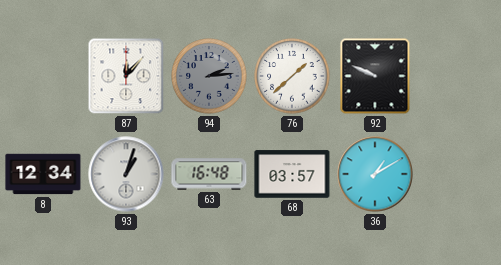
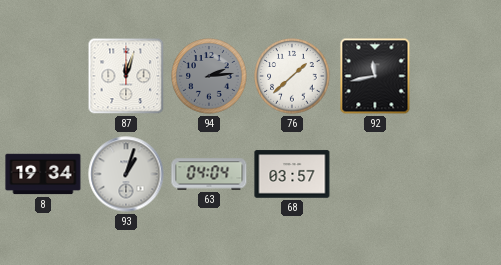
87: 12:07 -> 12:03
92: 9:49 -> 11:43
8: 12:34 -> 19:34
63: 16:48 -> 04:04
36: 1:10 -> none
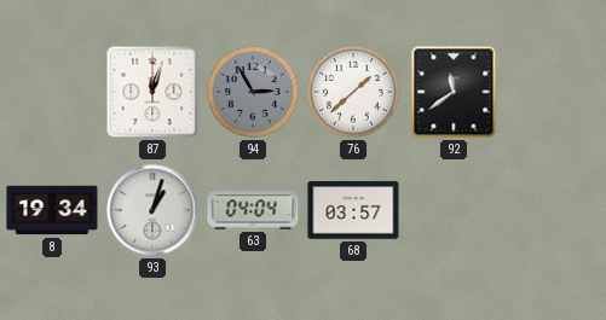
94: 2:14 -> 2:55
92: 11:43 -> 11:39
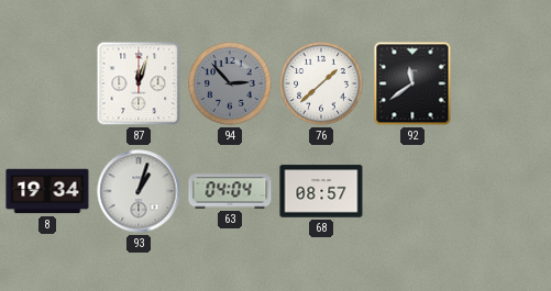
94: 2:55 -> 2:53
68: 03:57 -> 08:57
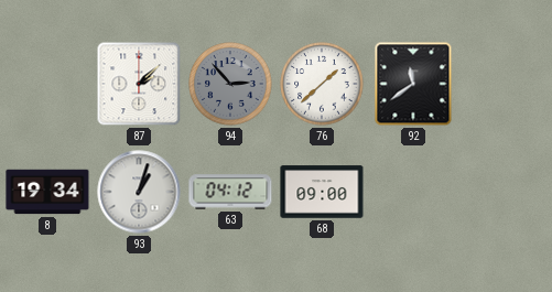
87: 12:03 -> 2:08
63: 04:04 -> 04:12
68: 08:57 -> 09:00
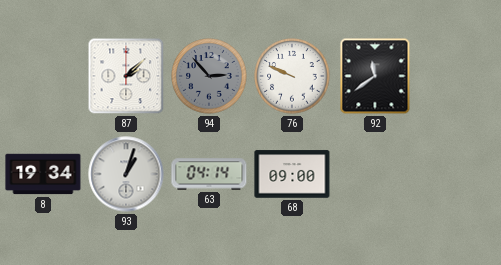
76: 1:38 -> 9:49
63: 04:12 -> 04:14
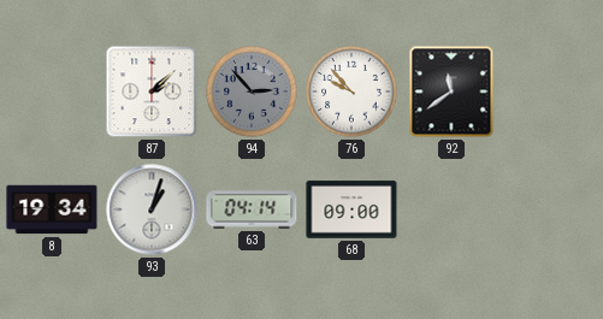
76: 9:49 -> 9:53
